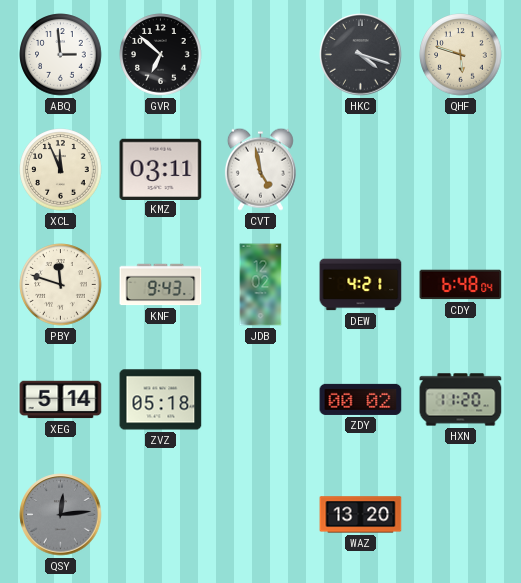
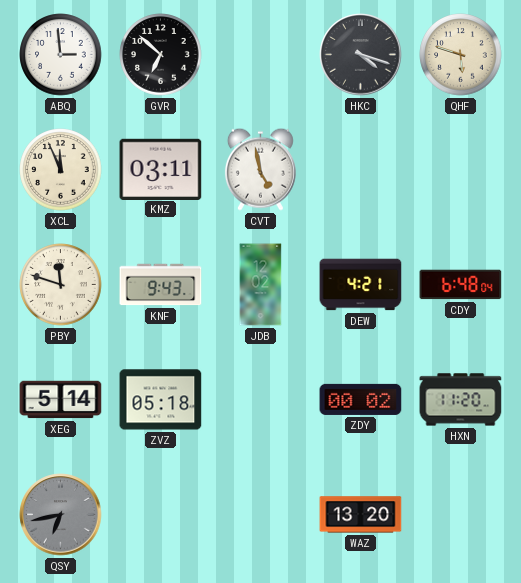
QSY: 12:14 -> 6:43
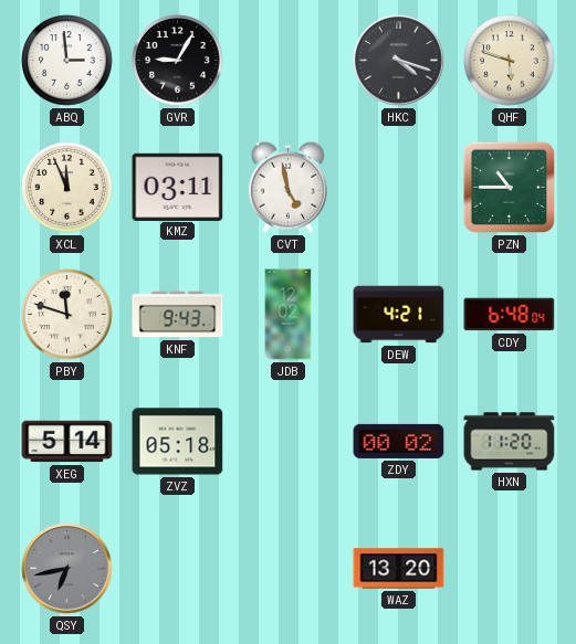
GVR: 6:52 -> 9:05
PZN: none -> 10:45
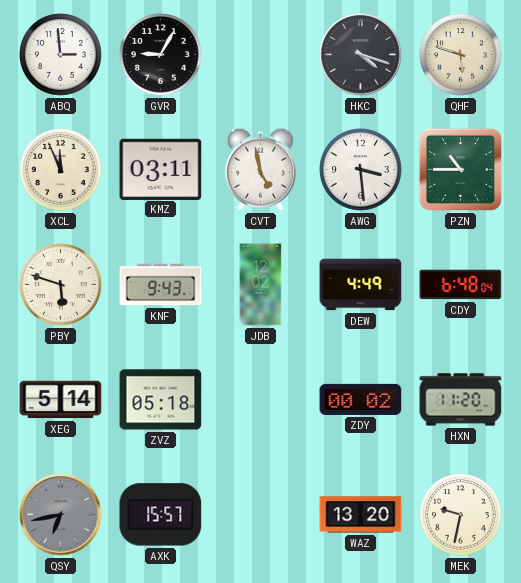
AWG: none -> 3:29
PBY: 11:48 -> 5:48
DEW: 4:21 -> 4:49
AXK: none -> 15:57
MEK: none -> 9:32
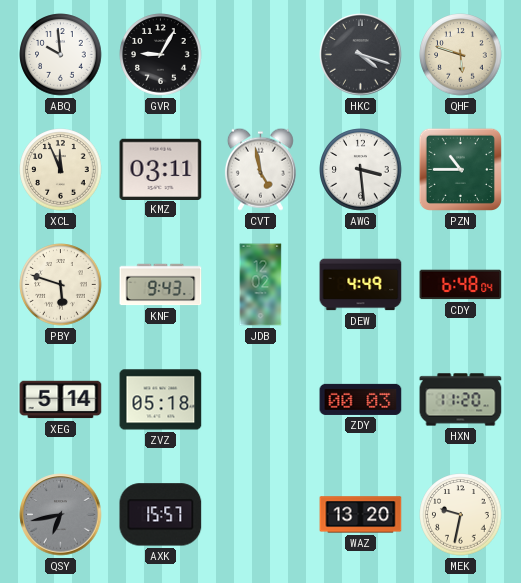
ABQ: 2:59 -> 9:59
ZDY: 00:02 -> 00:03
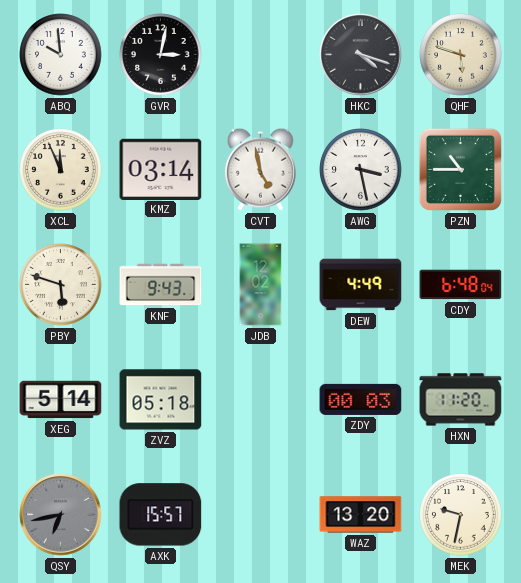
GVR: 9:05 -> 3:02
KMZ: 03:11 -> 03:14
AWG: 3:29 -> 3:28
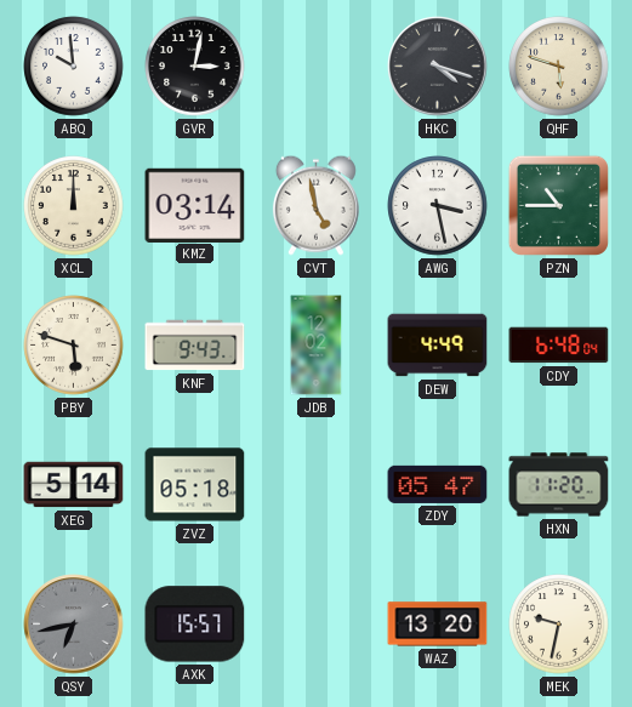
XCL: 11:56 -> 12:00
ZDY: 00:03 -> 05:47
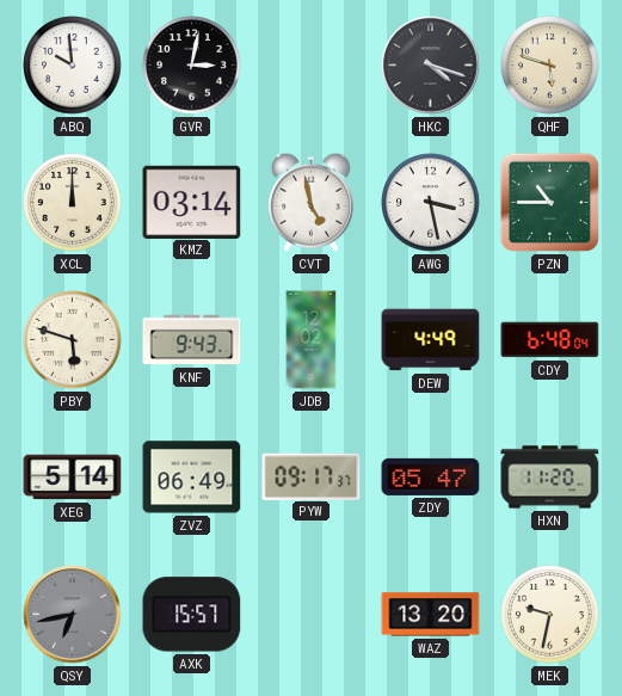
ZVZ: 05:18 -> 06:49
PYW: none -> 09:17
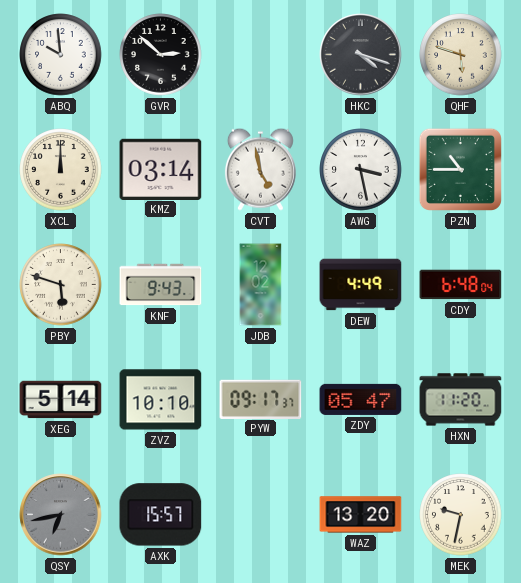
GVR: 3:02 -> 2:52
ZVZ: 06:49 -> 10:10
